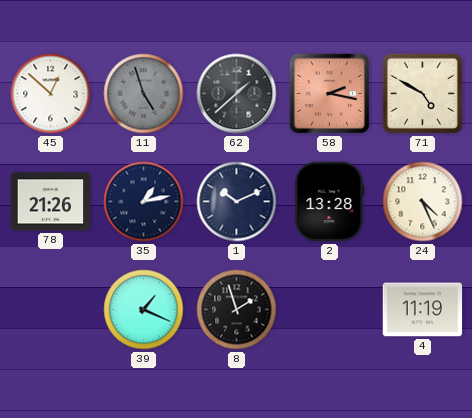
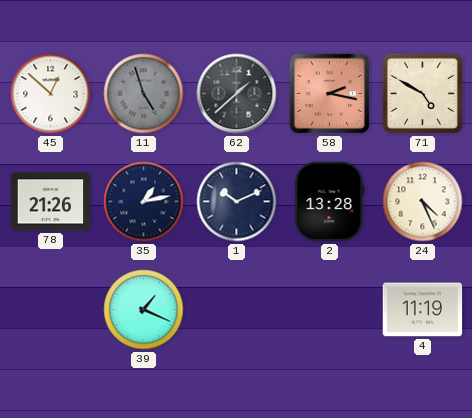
8: 1:57 -> none
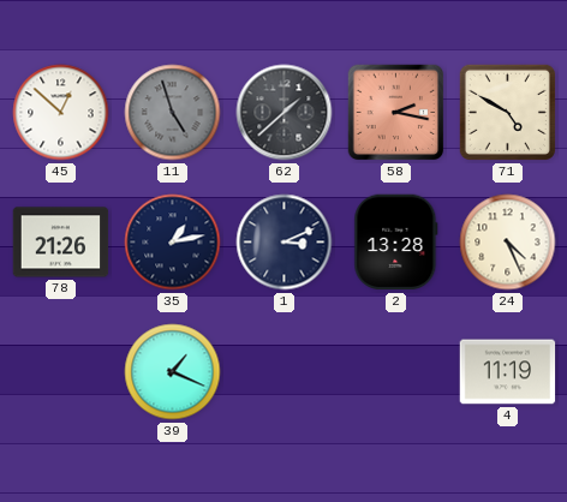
1: 10:11 -> 3:11
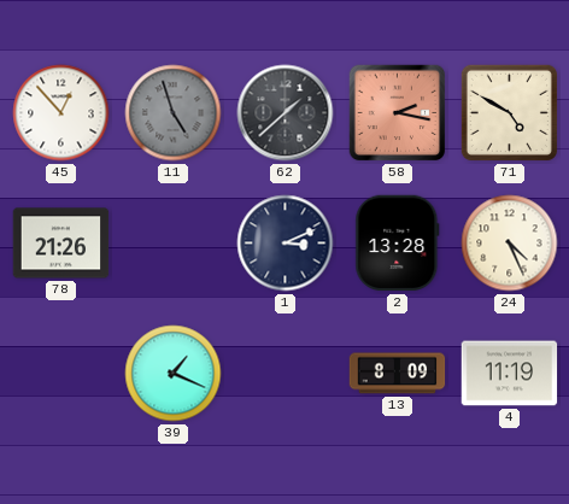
45: 12:52 -> 12:53
35: 1:13 -> none
13: none -> 8:09
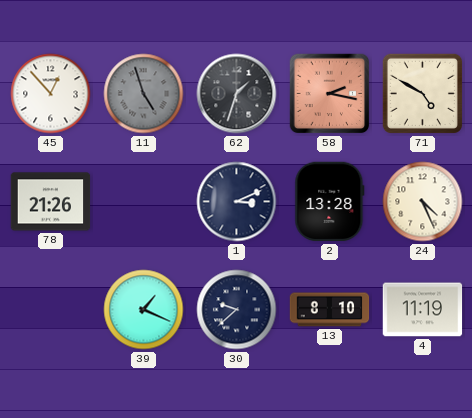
62: 1:38 -> 1:33
30: none -> 9:38
13: 8:09 -> 8:10
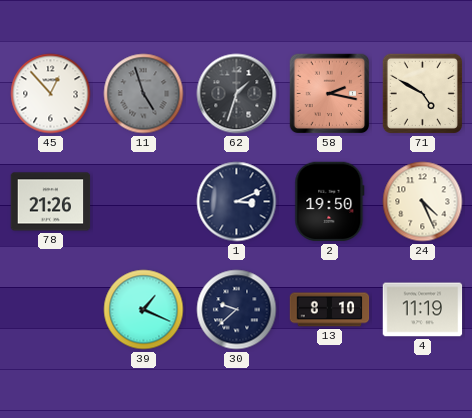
2: 13:28 -> 19:50
